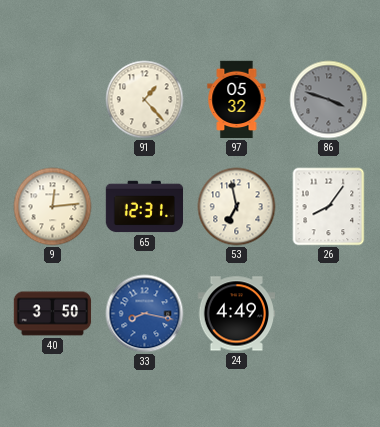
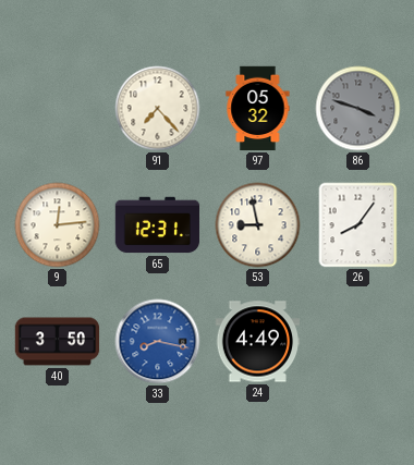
91: 1:23 -> 7:23
53: 6:58 -> 8:58
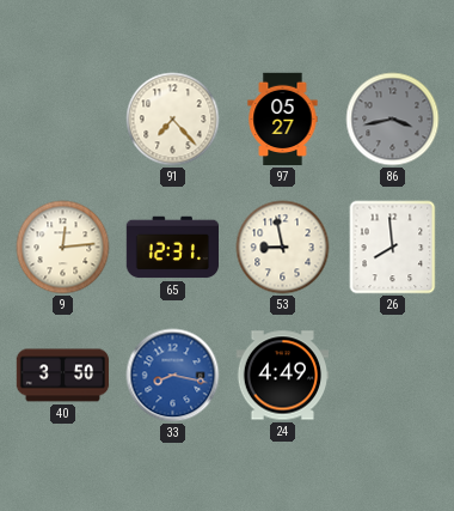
97: 05:32 -> 05:27
86: 3:48 -> 3:43
26: 8:06 -> 7:59
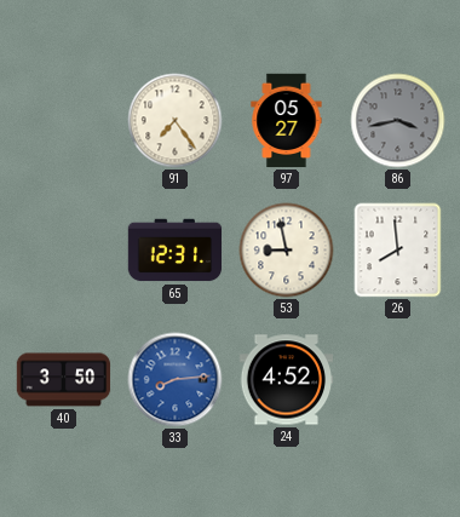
91: 7:23 -> 7:24
9: 12:14 -> none
33: 8:17 -> 8:14
24: 4:49 -> 4:52
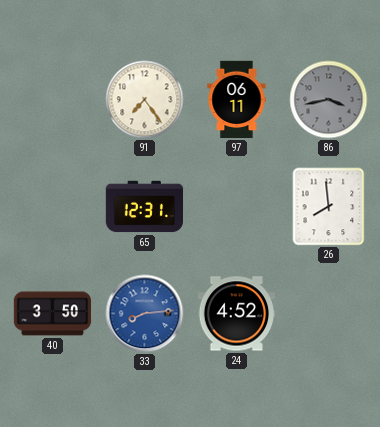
97: 05:27 -> 06:11
53: 8:58 -> none
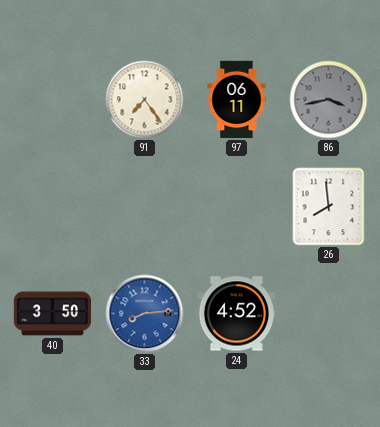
65: 12:31 -> none
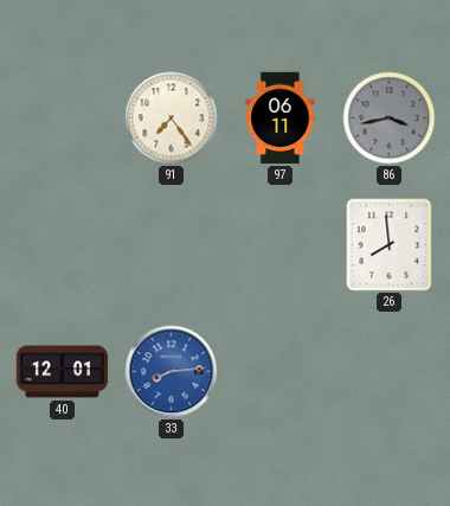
40: 3:50 -> 12:01
24: 4:52 -> none
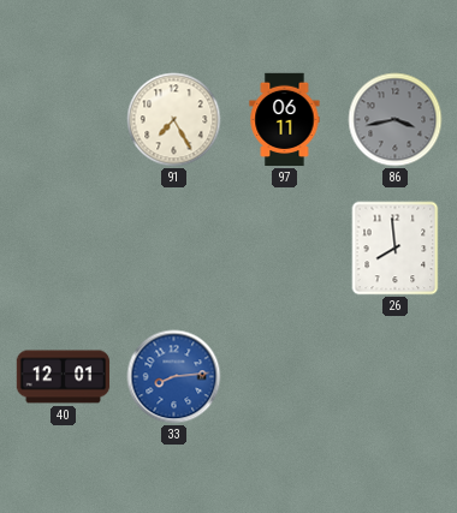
91: 7:24 -> 7:25
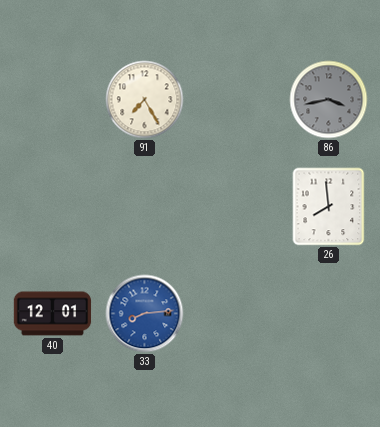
97: 06:11 -> none
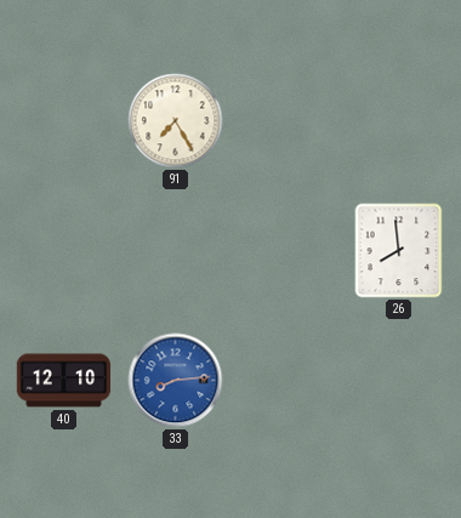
86: 3:43 -> none
40: 12:01 -> 12:10
